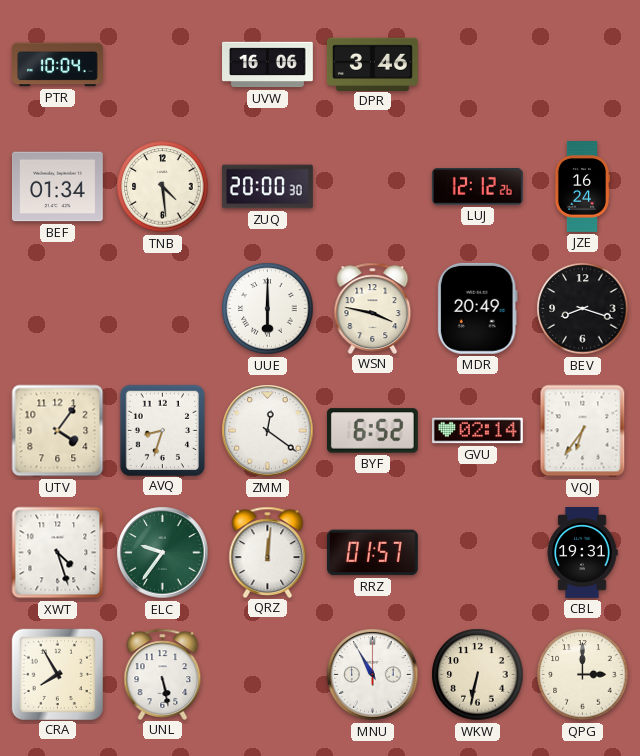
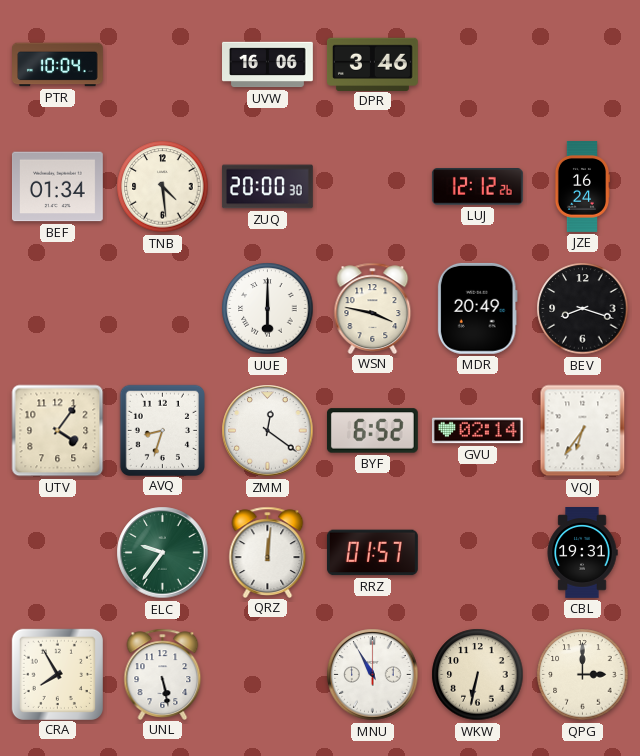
XWT: 4:27 -> none
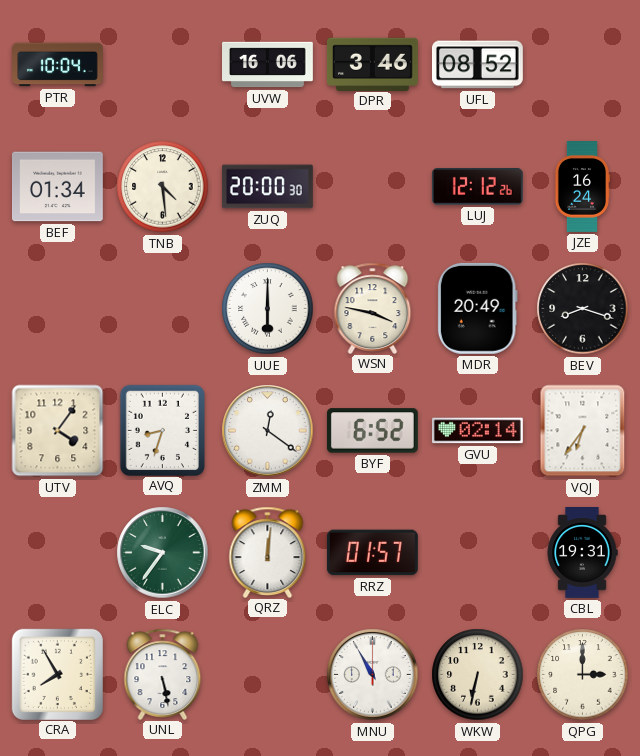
UFL: none -> 08:52
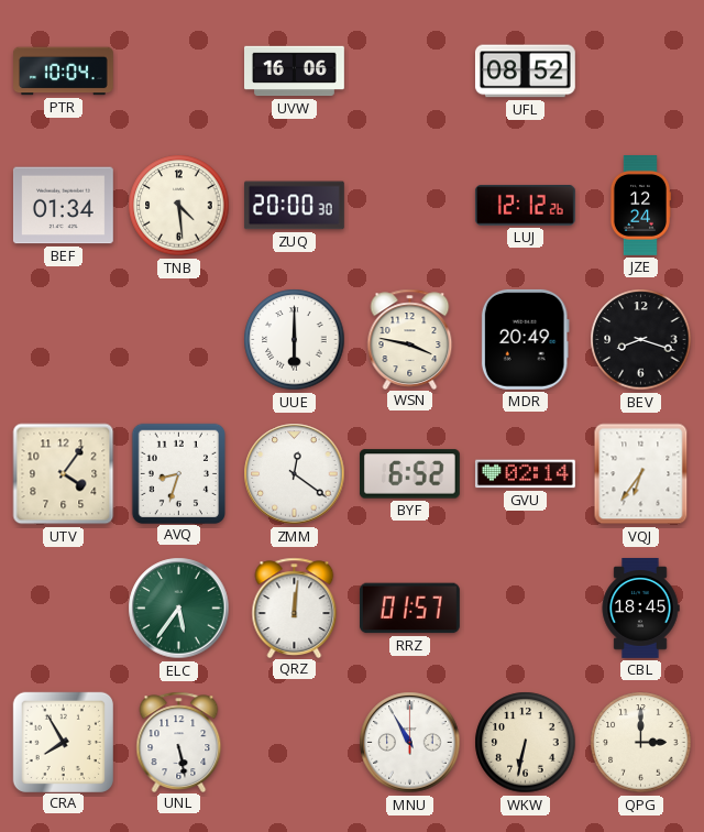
DPR: 3:46 -> none
JZE: 16:24 -> 12:24
ELC: 9:36 -> 5:36
CBL: 19:31 -> 18:45
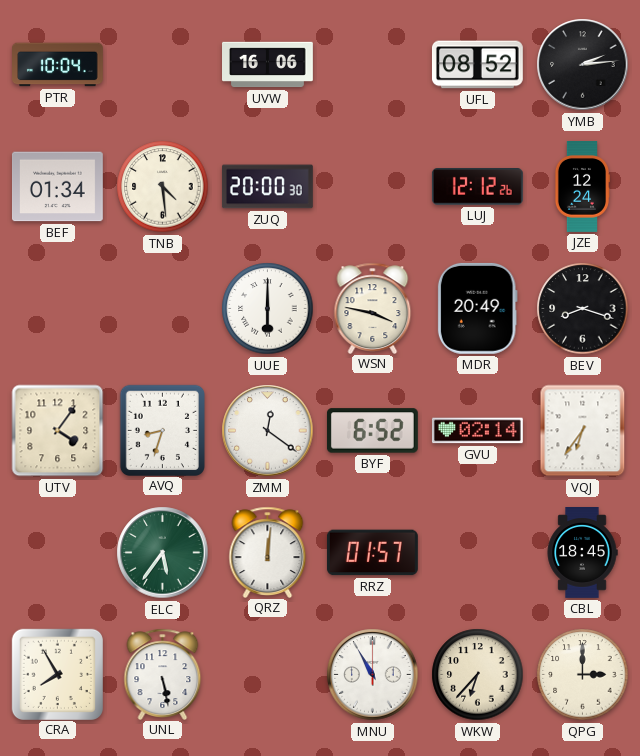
YMB: none -> 2:14
WKW: 6:32 -> 6:37
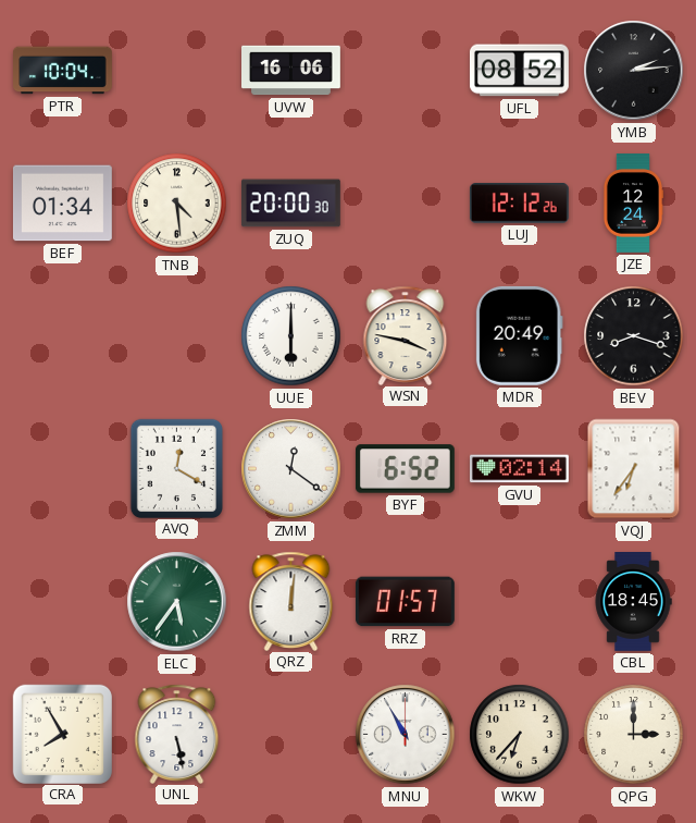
UTV: 4:06 -> none
AVQ: 8:33 -> 12:20
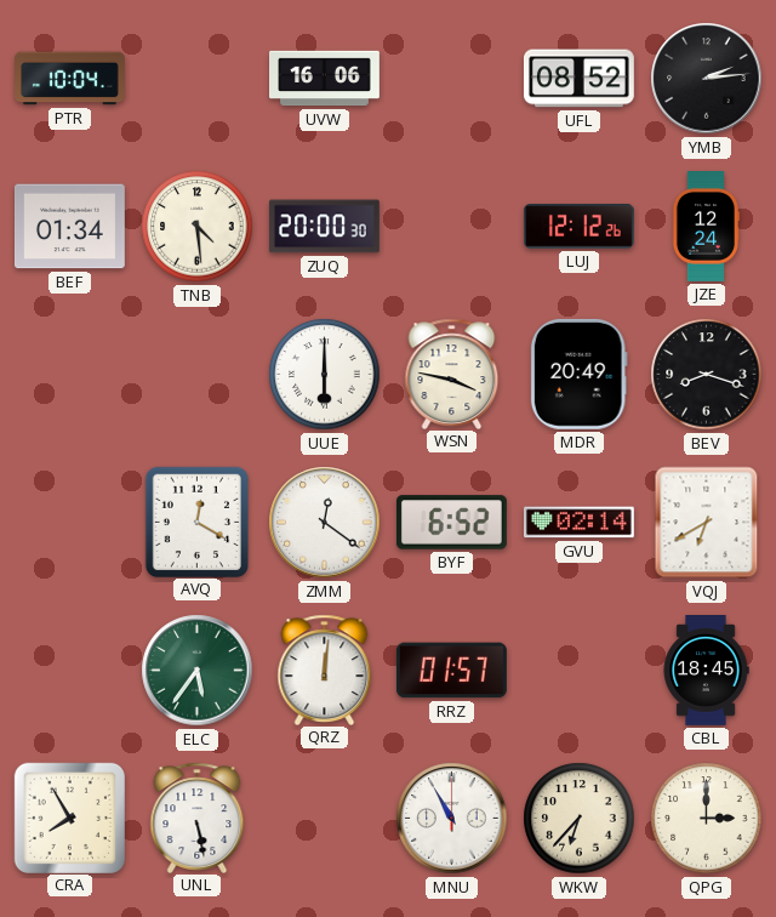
VQJ: 6:36 -> 6:40
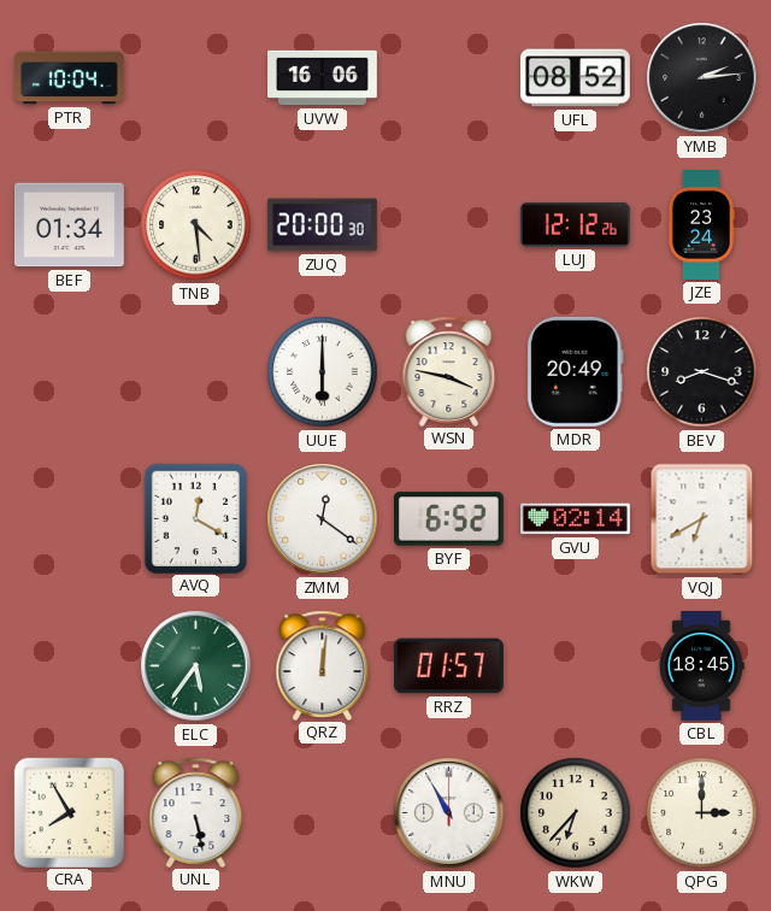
JZE: 12:24 -> 23:24
